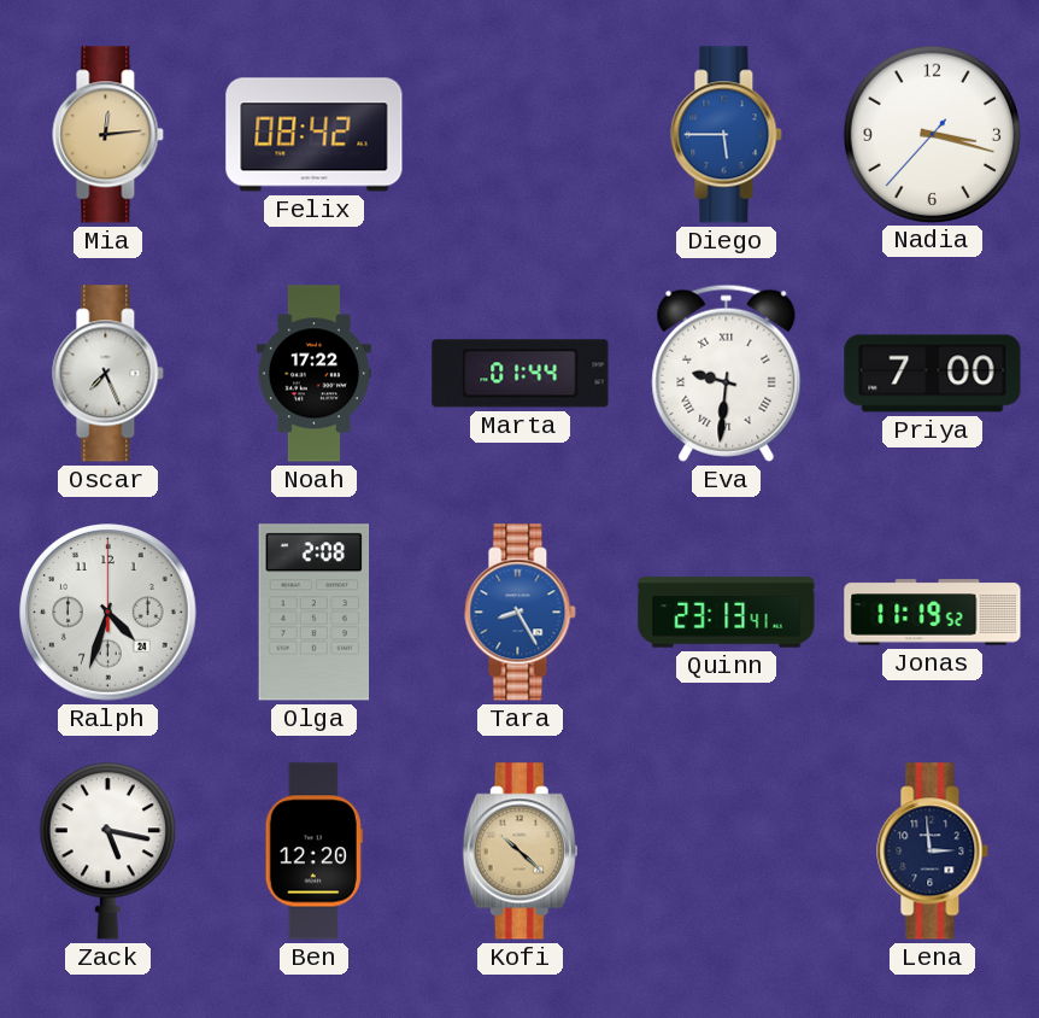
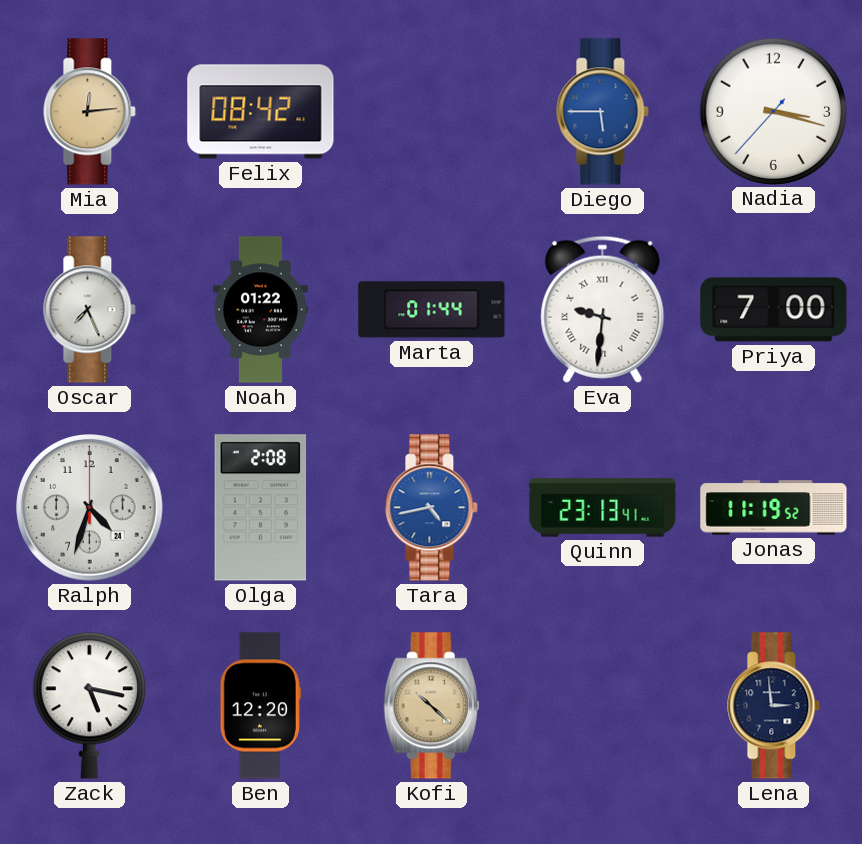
Noah: 17:22 -> 01:22
Tara: 8:25 -> 4:43
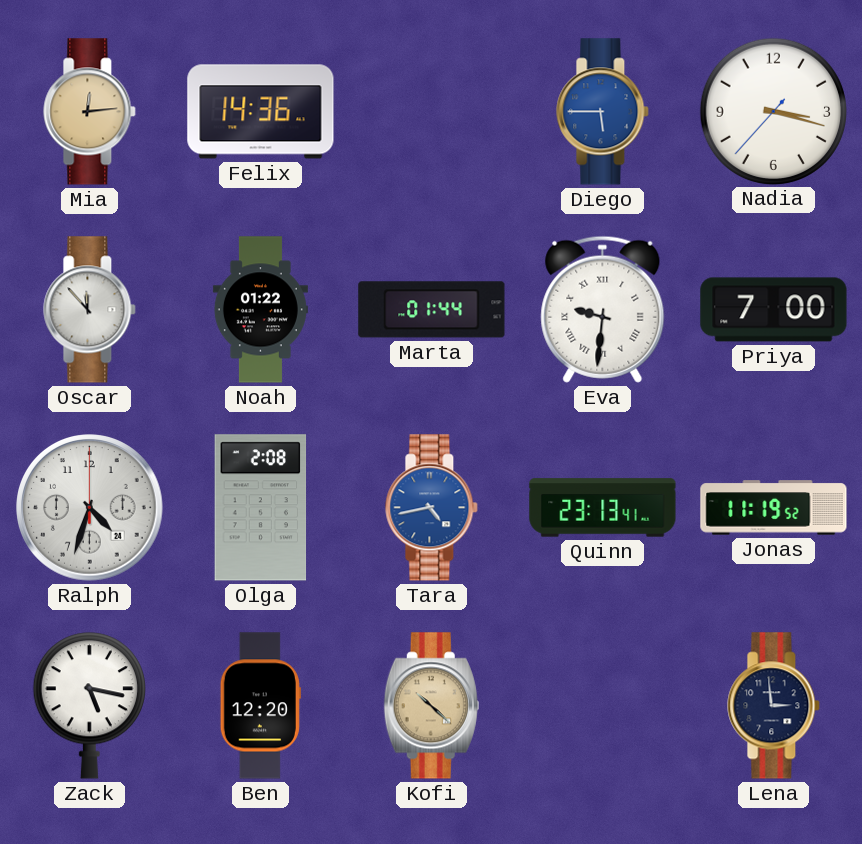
Felix: 08:42 -> 14:36
Oscar: 7:26 -> 11:53
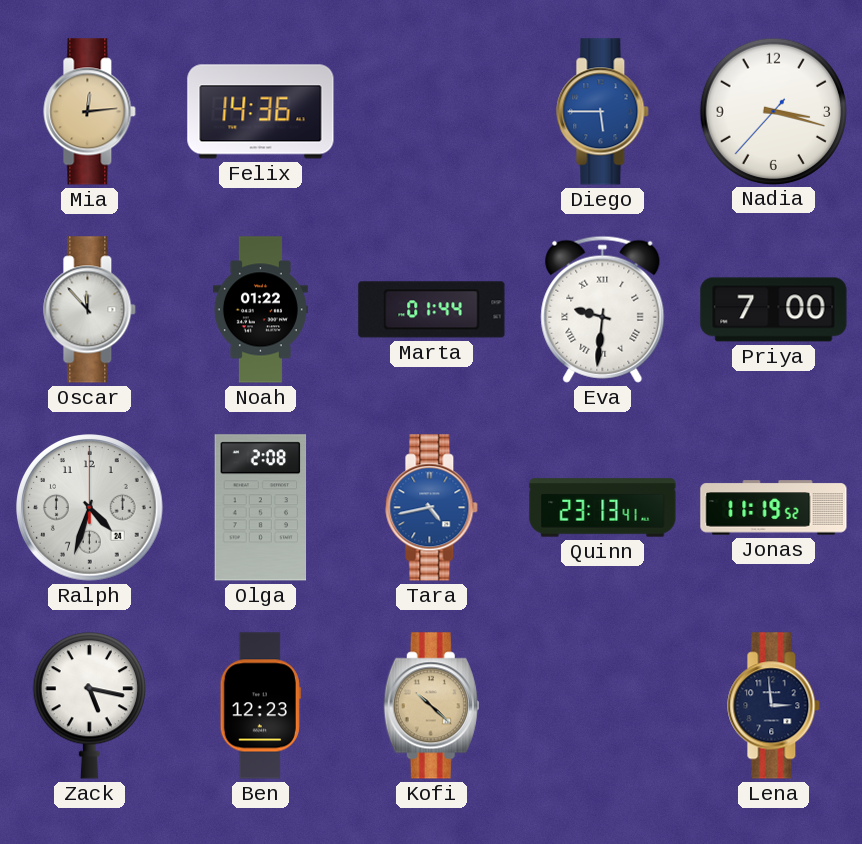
Ben: 12:20 -> 12:23
